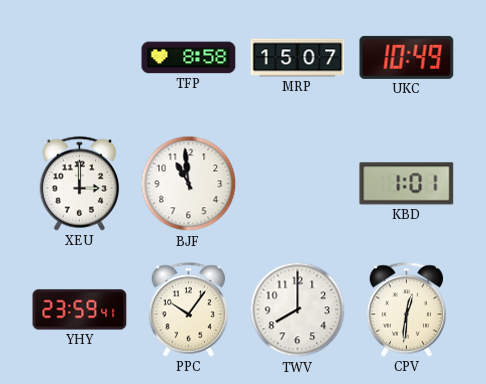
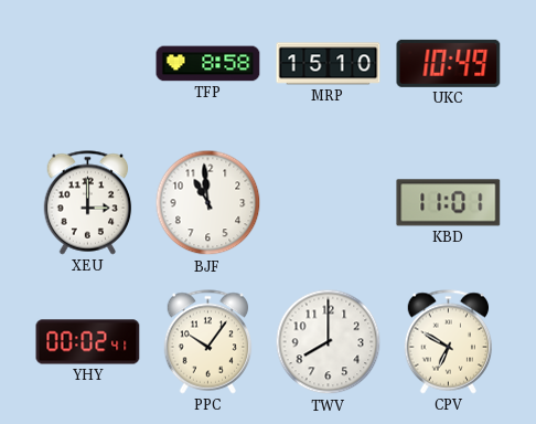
MRP: 15:07 -> 15:10
KBD: 1:01 -> 11:01
YHY: 23:59 -> 00:02
CPV: 12:31 -> 6:50
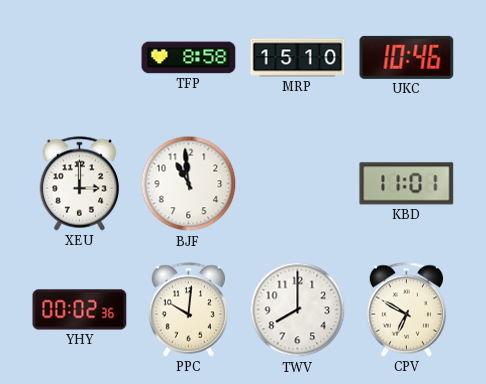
UKC: 10:49 -> 10:46
YHY: 00:02:41 -> 00:02:36
PPC: 10:06 -> 10:01
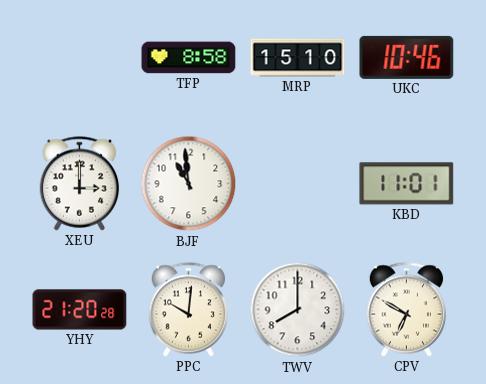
YHY: 00:02 -> 21:20
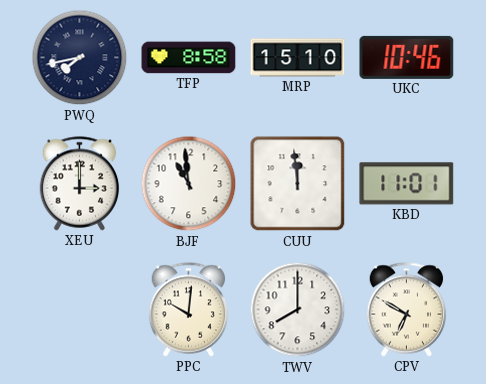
PWQ: none -> 7:43
CUU: none -> 11:59
YHY: 21:20 -> none
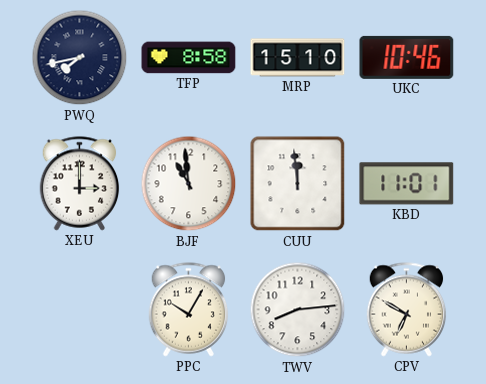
PPC: 10:01 -> 10:05
TWV: 8:00 -> 8:14
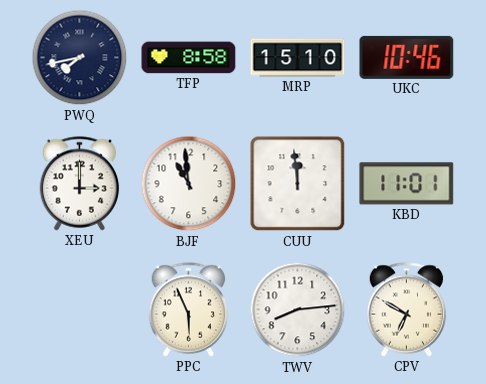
PPC: 10:05 -> 5:56
